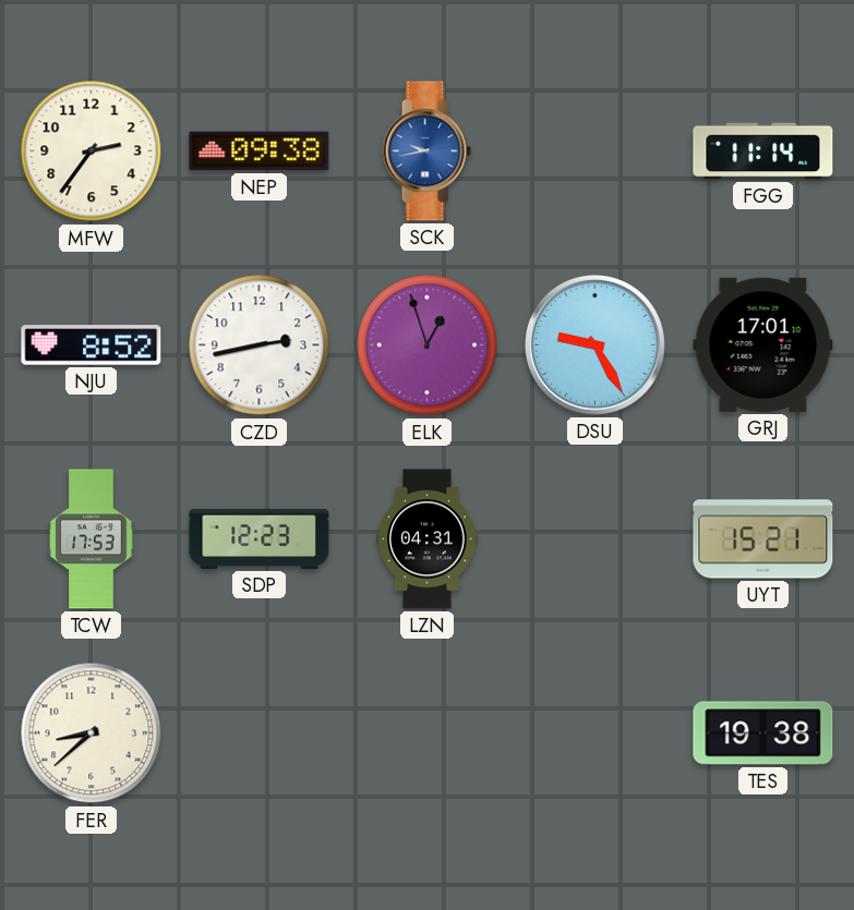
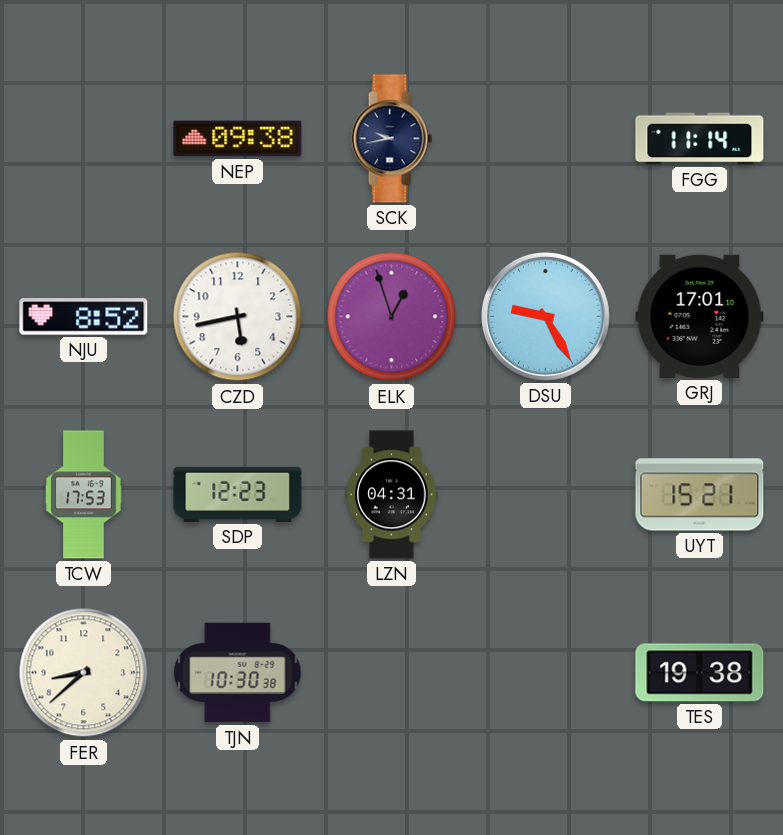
MFW: 2:36 -> none
SCK dial: blue -> navy
CZD: 2:43 -> 5:43
TJN: none -> 10:30
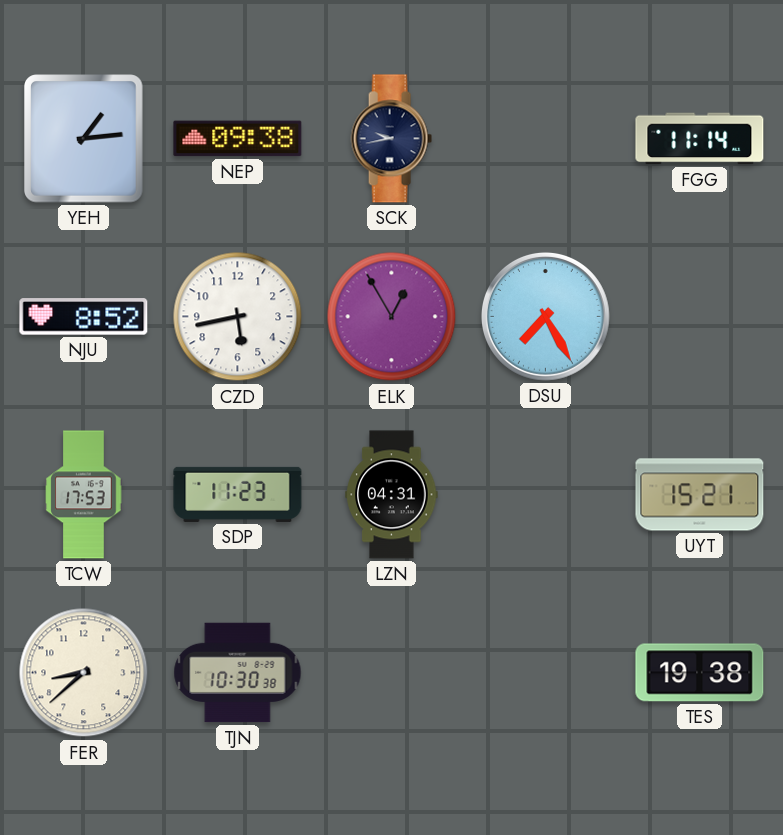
YEH: none -> 1:14
ELK: 12:57 -> 12:55
DSU: 9:25 -> 7:25
GRJ: 17:01 -> none
SDP: 12:23 -> 11:23
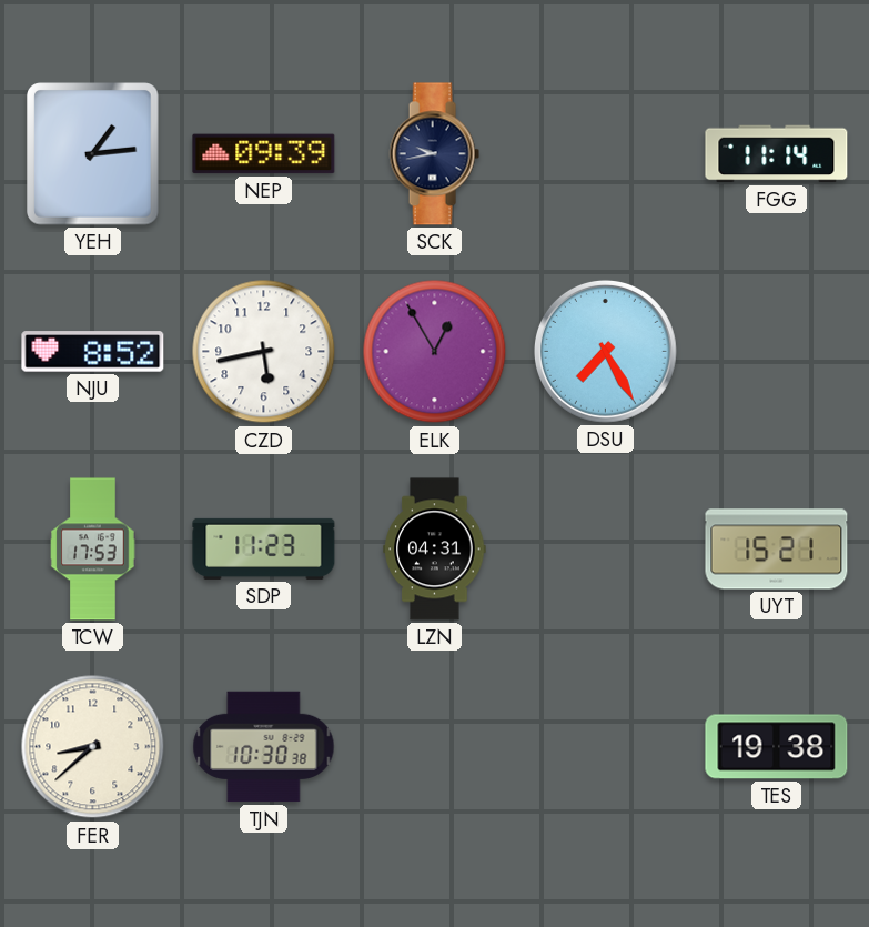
NEP: 09:38 -> 09:39
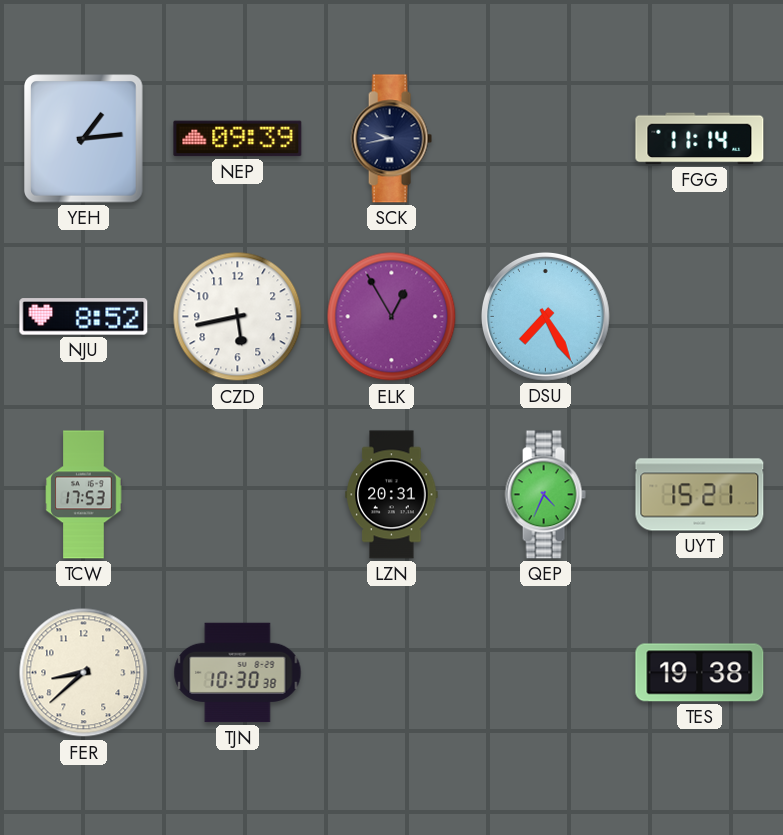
SDP: 11:23 -> none
LZN: 04:31 -> 20:31
QEP: none -> 4:34
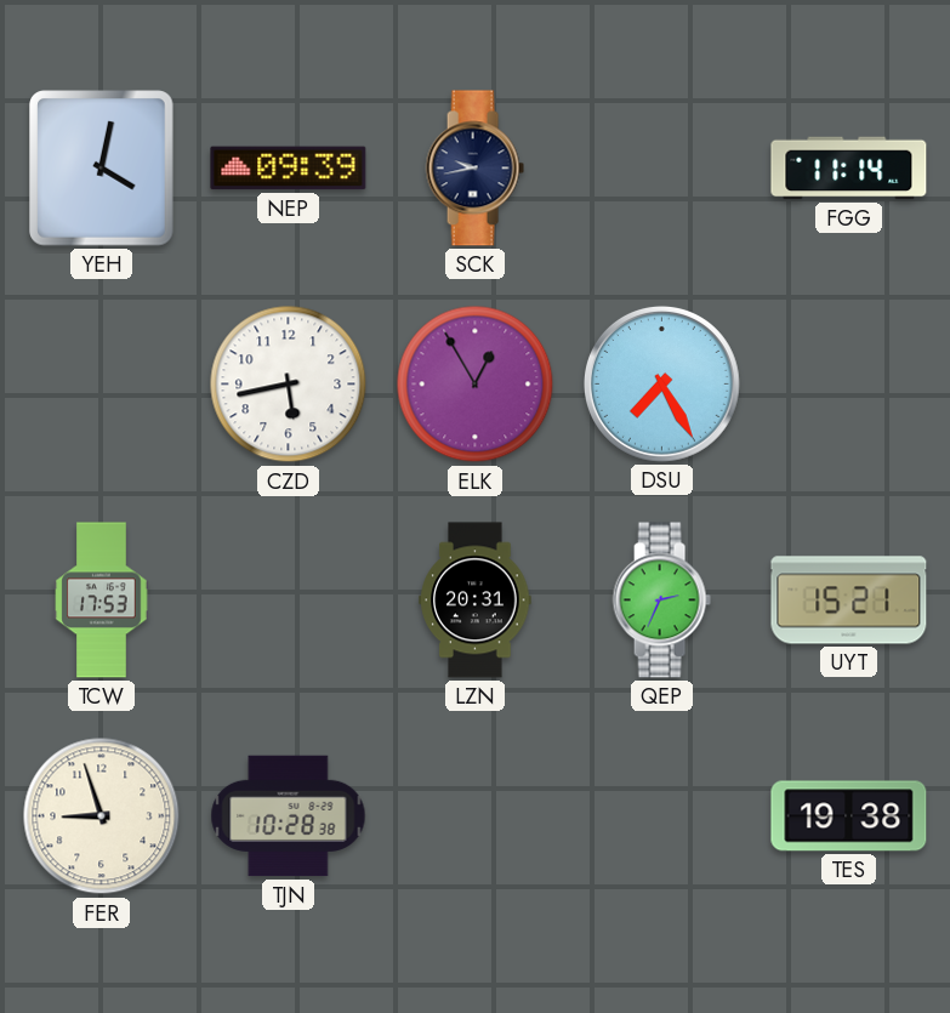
YEH: 1:14 -> 4:02
NJU: 8:52 -> none
QEP: 4:34 -> 2:34
FER: 8:38 -> 8:57
TJN: 10:30 -> 10:28
